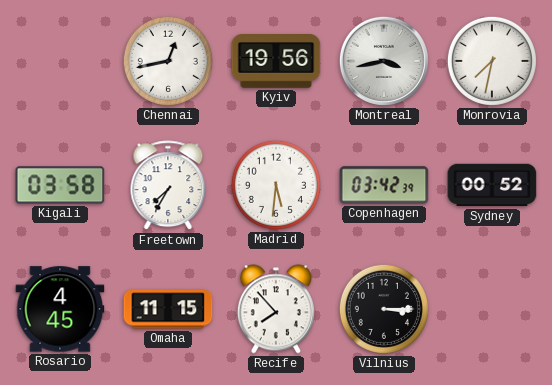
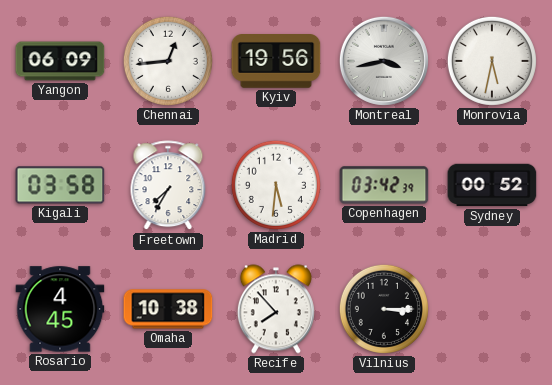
Yangon: none -> 06:09
Chennai: 12:43 -> 12:44
Monrovia: 7:32 -> 5:32
Omaha: 11:15 -> 10:38
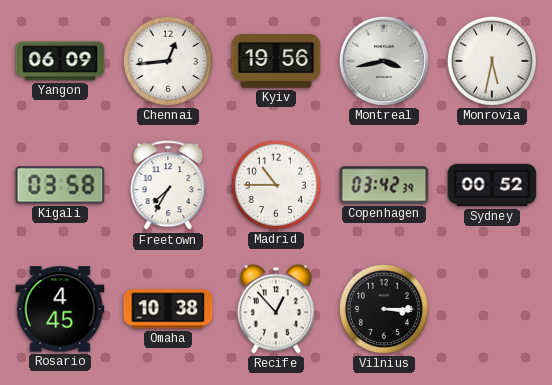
Madrid: 5:31 -> 10:45
Recife: 7:53 -> 12:53
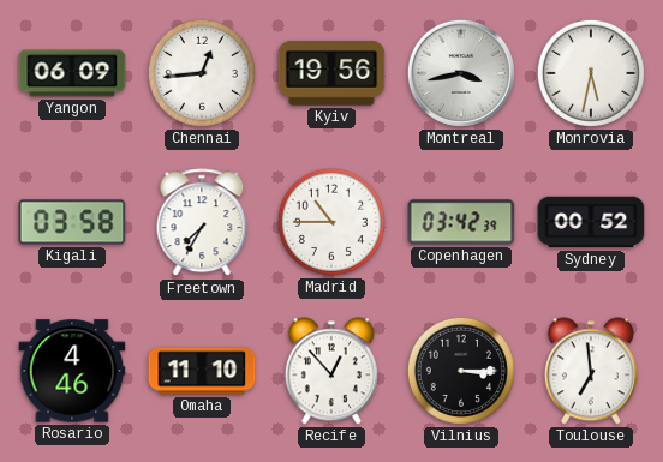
Rosario: 4:45 -> 4:46
Omaha: 10:38 -> 11:10
Toulouse: none -> 6:59
